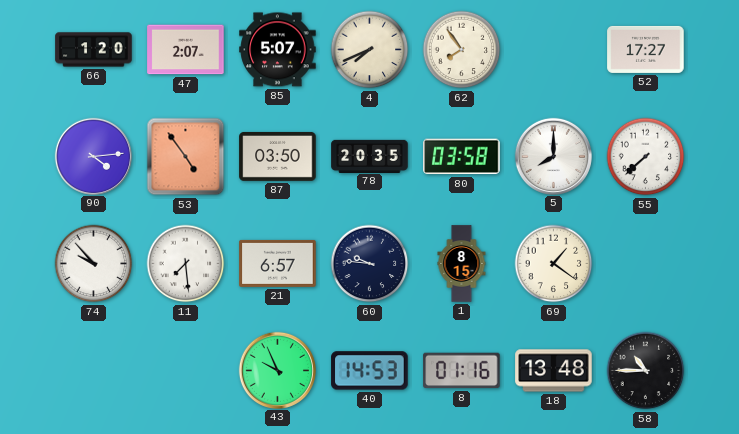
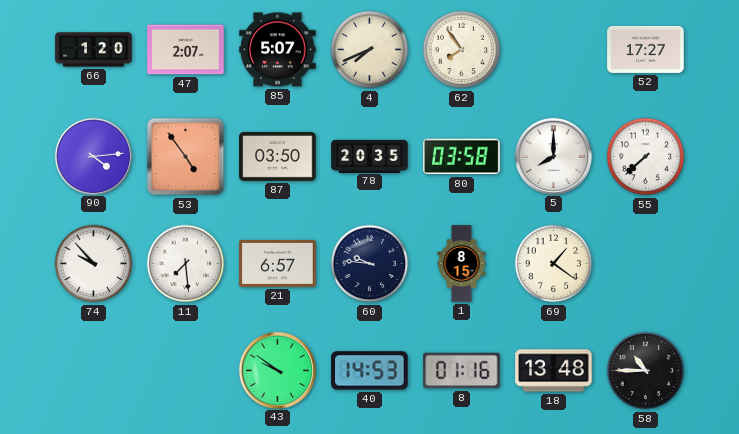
43: 9:56 -> 9:51
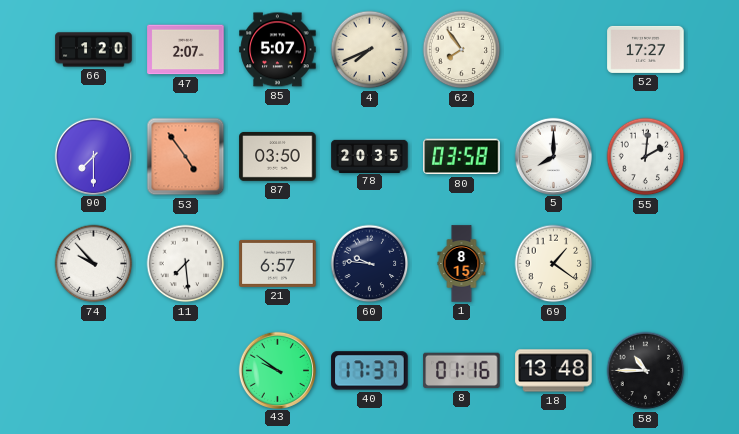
90: 4:14 -> 7:30
55: 7:38 -> 2:01
40: 14:53 -> 17:37
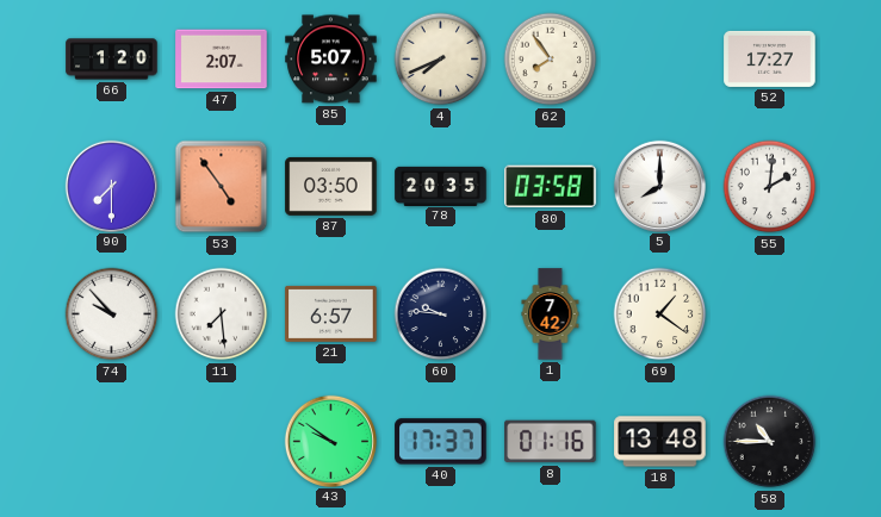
1: 8:15 -> 7:42
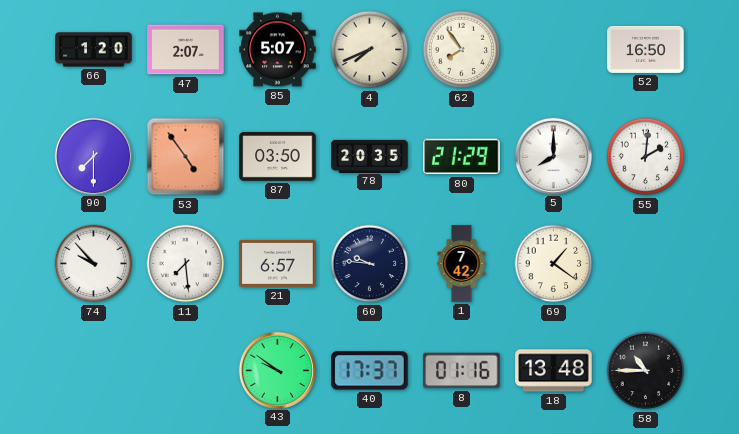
52: 17:27 -> 16:50
80: 03:58 -> 21:29
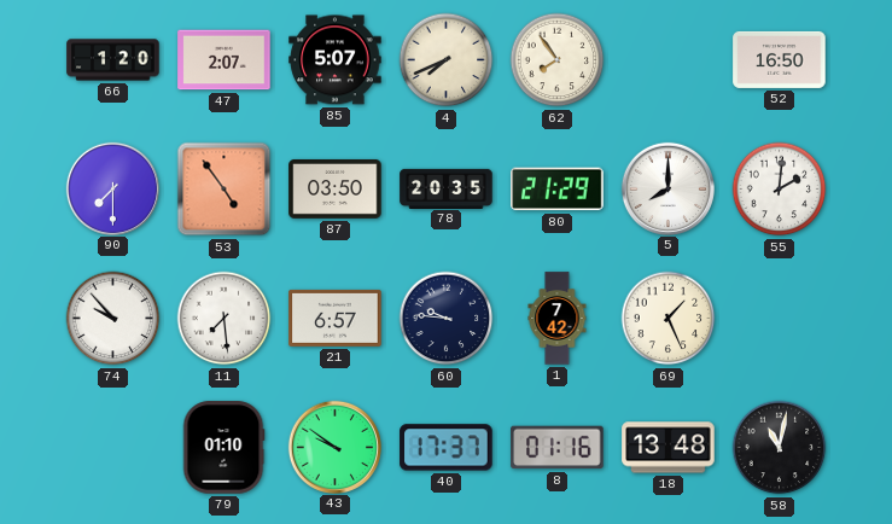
69: 1:21 -> 1:26
79: none -> 01:10
58: 10:45 -> 11:02
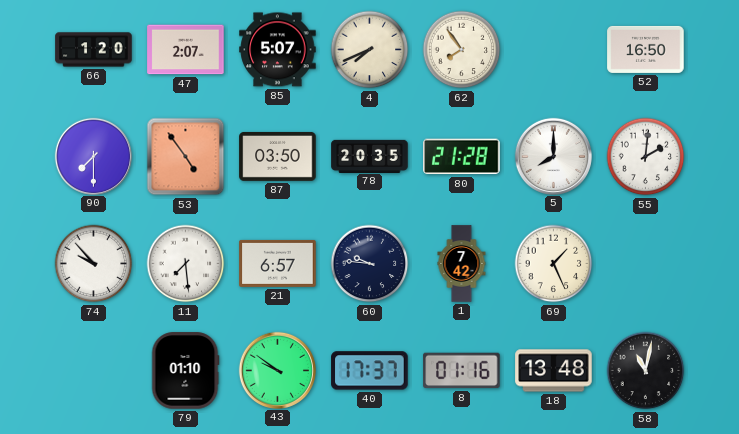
80: 21:29 -> 21:28
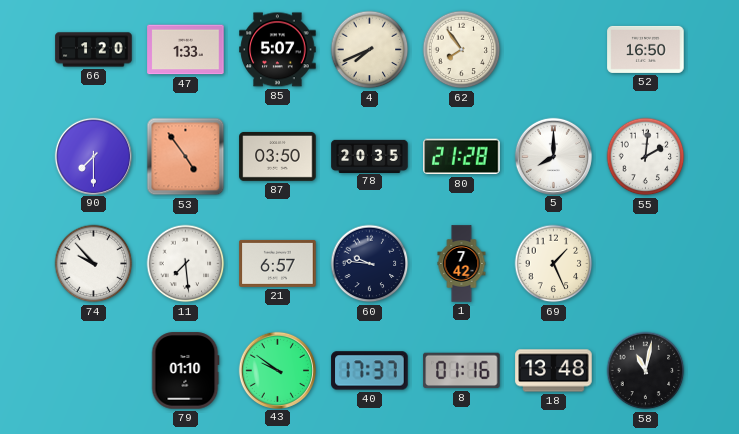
47: 2:07 -> 1:33
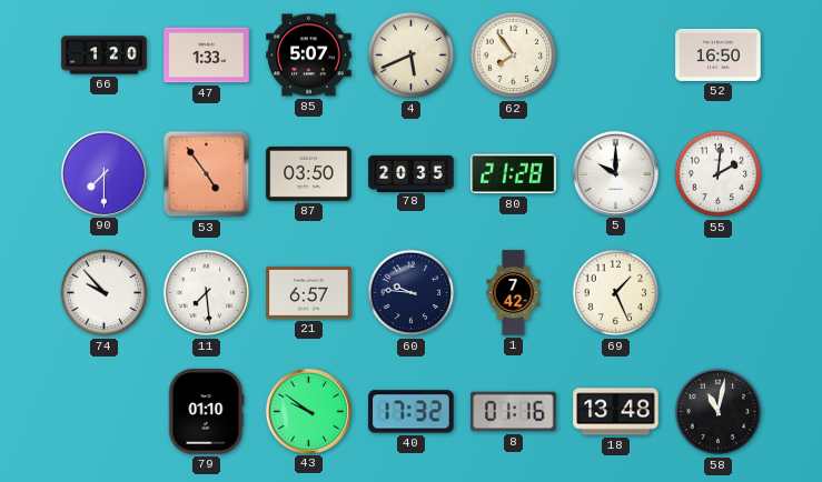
4: 7:41 -> 5:41
5: 8:00 -> 10:00
40: 17:37 -> 17:32
